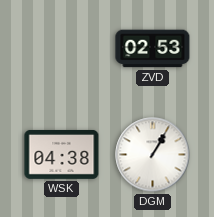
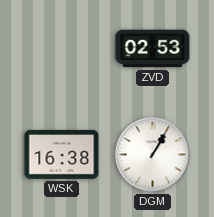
WSK: 04:38 -> 16:38
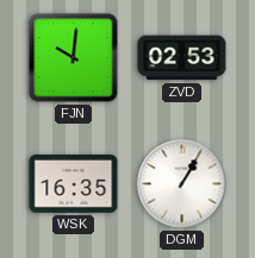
FJN: none -> 10:01
WSK: 16:38 -> 16:35
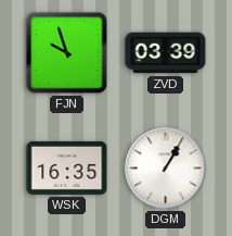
FJN: 10:01 -> 9:57
ZVD: 02:53 -> 03:39
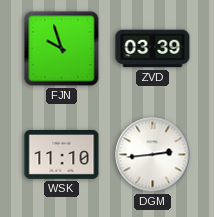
WSK: 16:35 -> 11:10
DGM: 1:05 -> 2:44
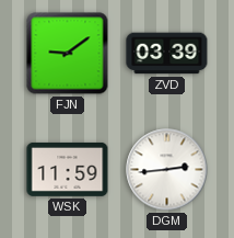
FJN: 9:57 -> 9:09
WSK: 11:10 -> 11:59
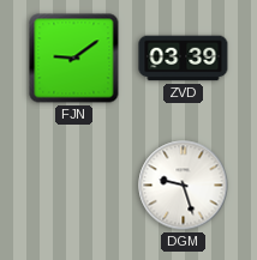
WSK: 11:59 -> none
DGM: 2:44 -> 9:27
